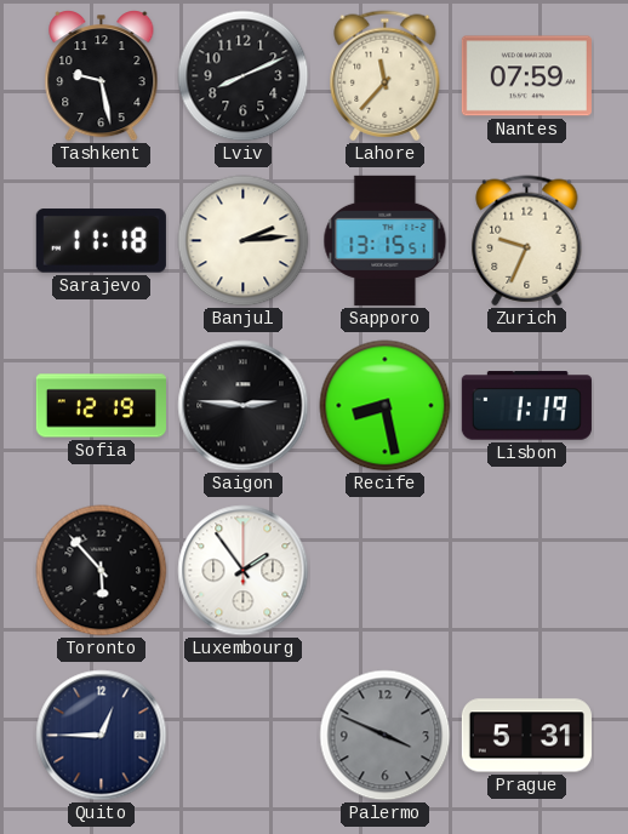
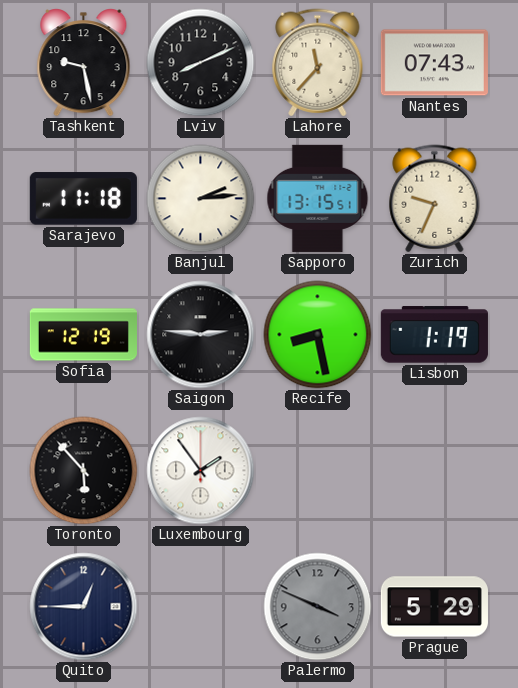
Nantes: 07:59 -> 07:43
Prague: 5:31 -> 5:29
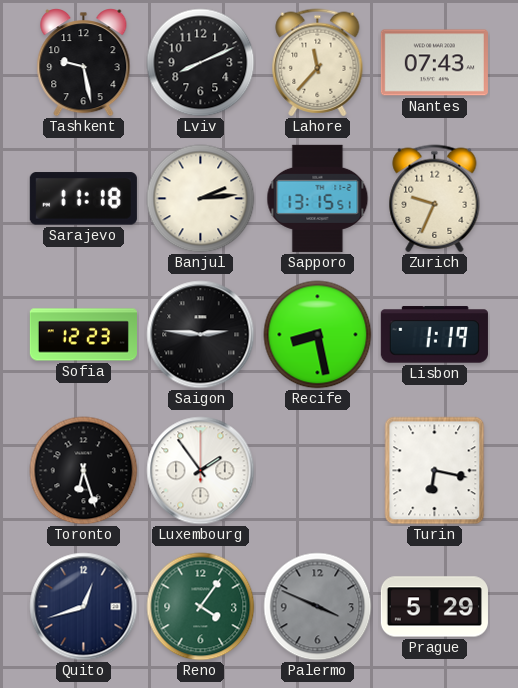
Sofia: 12:19 -> 12:23
Toronto: 5:53 -> 6:27
Turin: none -> 6:17
Quito: 12:45 -> 12:42
Reno: none -> 4:06
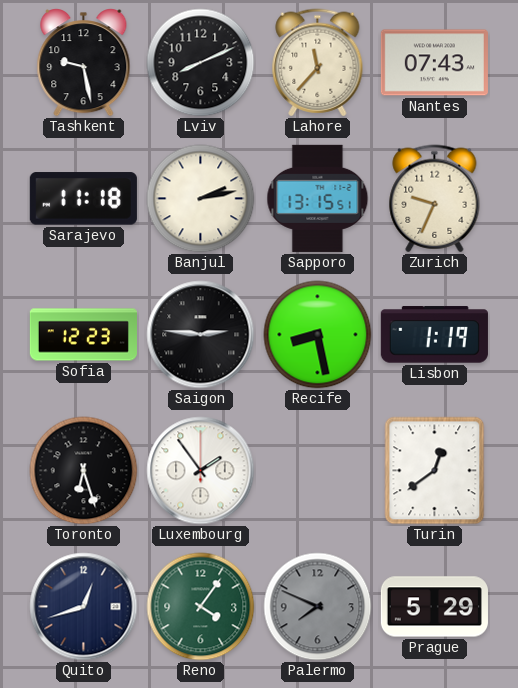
Banjul: 2:14 -> 2:13
Turin: 6:17 -> 12:39
Palermo: 3:49 -> 7:49
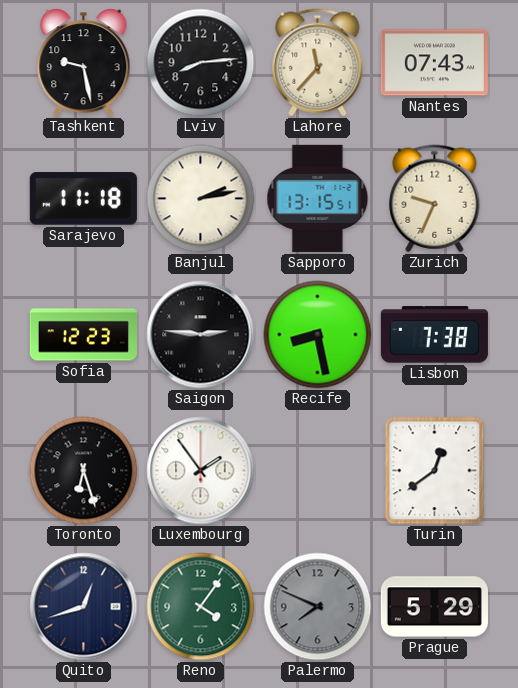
Lviv: 8:11 -> 8:14
Lisbon: 1:19 -> 7:38
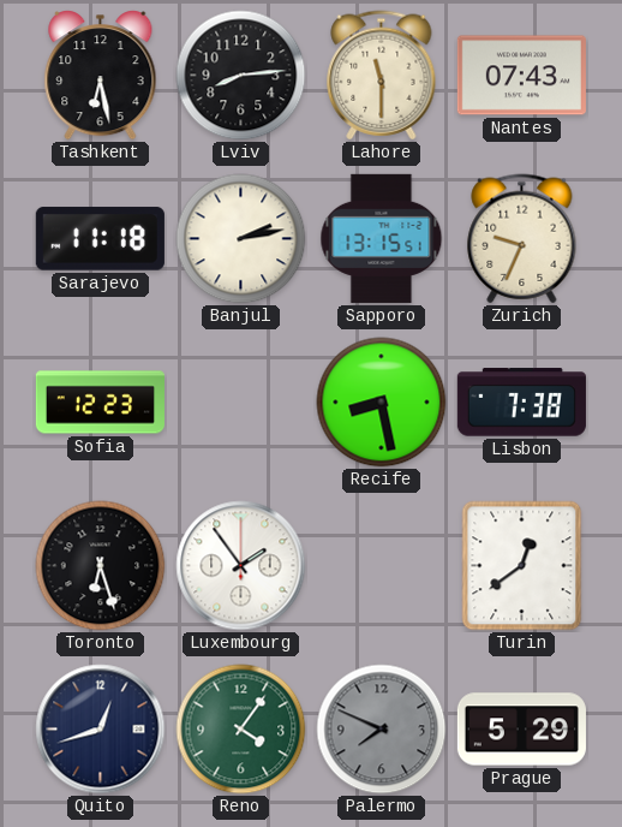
Tashkent: 9:28 -> 6:28
Lahore: 11:37 -> 11:30
Saigon: 2:46 -> none
